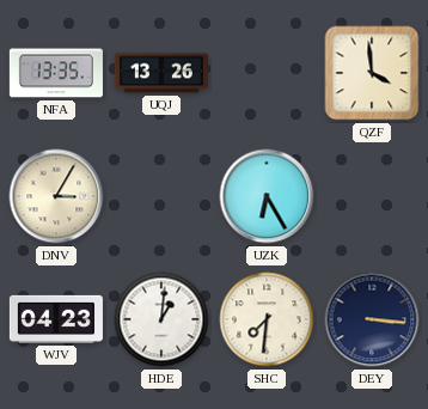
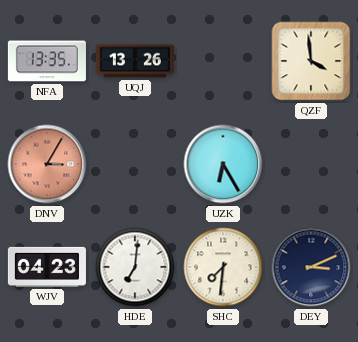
DNV dial: cream -> salmon
HDE: 1:01 -> 7:01
DEY: 3:16 -> 3:11
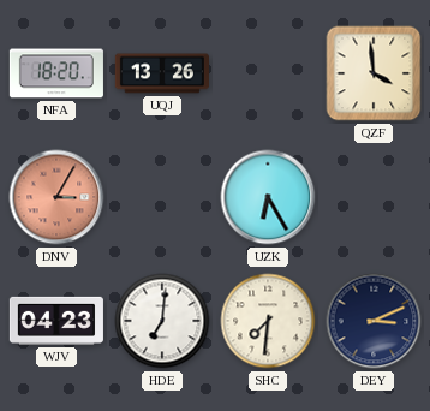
NFA: 13:35 -> 18:20
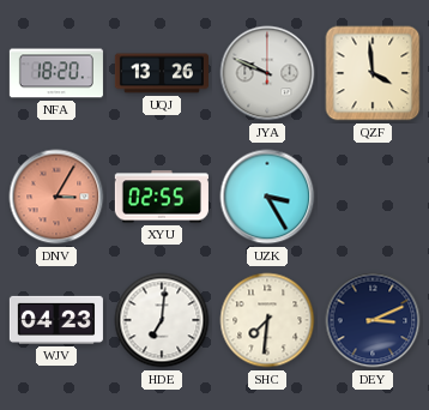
JYA: none -> 9:49
XYU: none -> 02:55
UZK: 6:25 -> 3:25
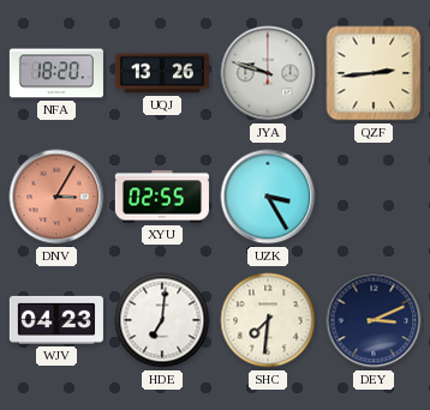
JYA: 9:49 -> 9:48
QZF: 3:59 -> 2:44
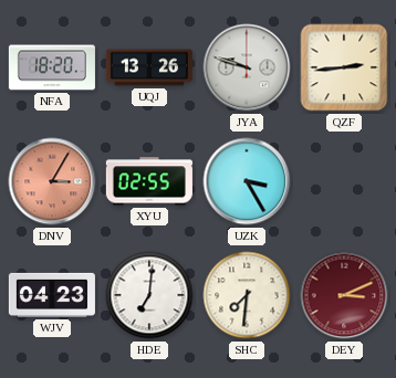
DEY dial: navy -> burgundy
